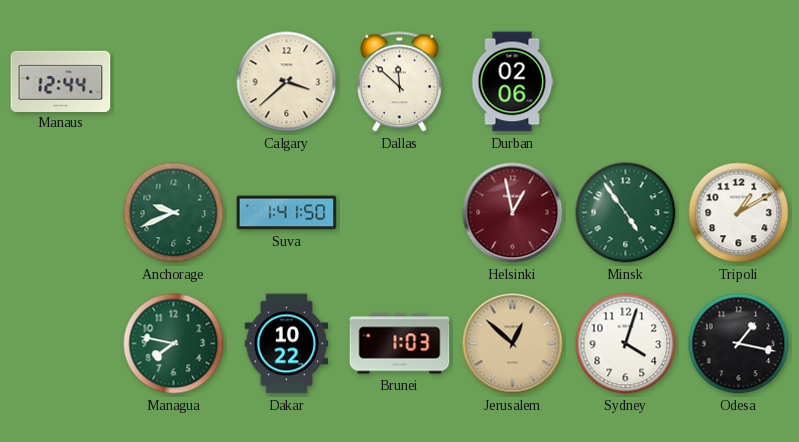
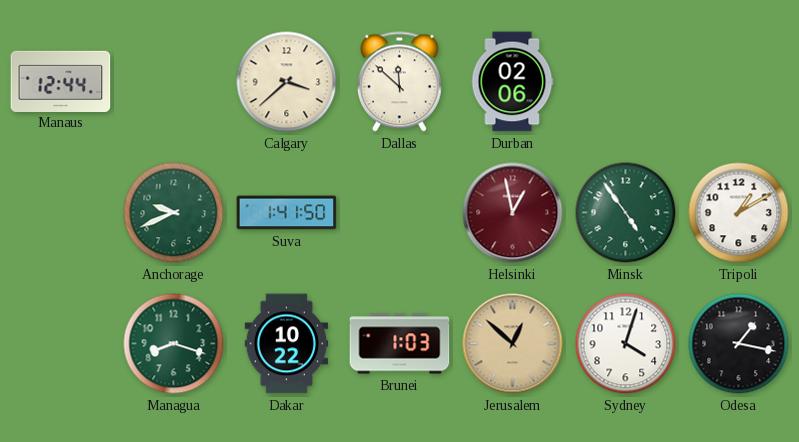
Managua: 7:47 -> 8:18
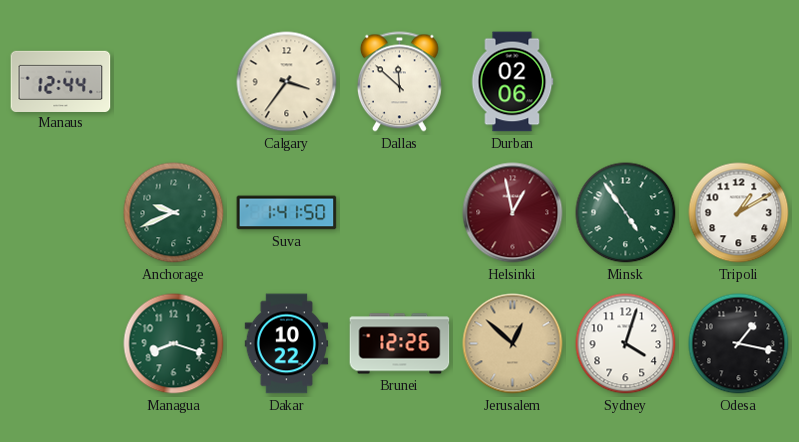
Calgary: 3:38 -> 3:36
Brunei: 1:03 -> 12:26
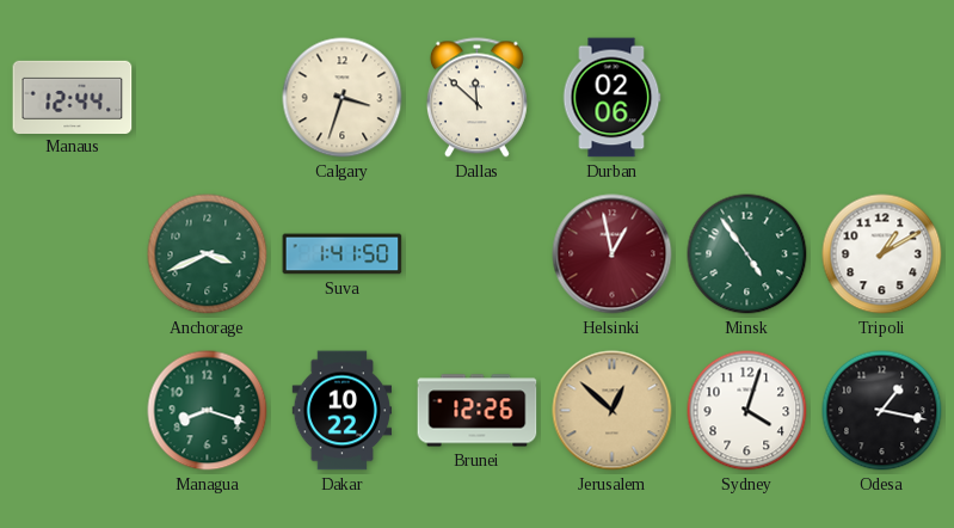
Calgary: 3:36 -> 3:33
Anchorage: 9:41 -> 3:41
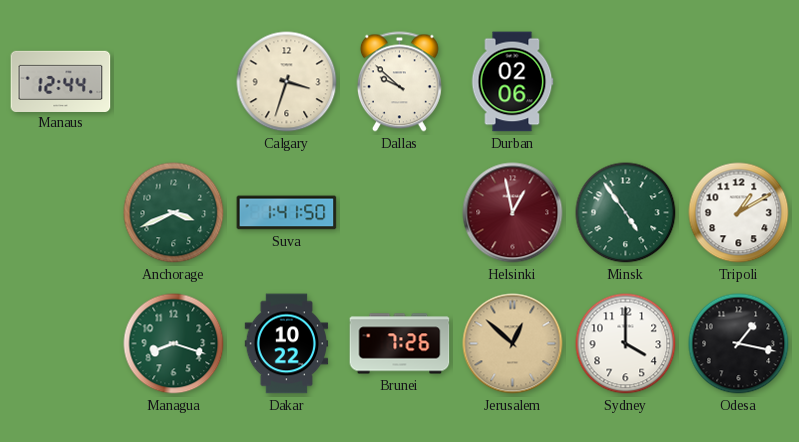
Dallas: 11:52 -> 9:52
Brunei: 12:26 -> 7:26
Sydney: 4:03 -> 4:00
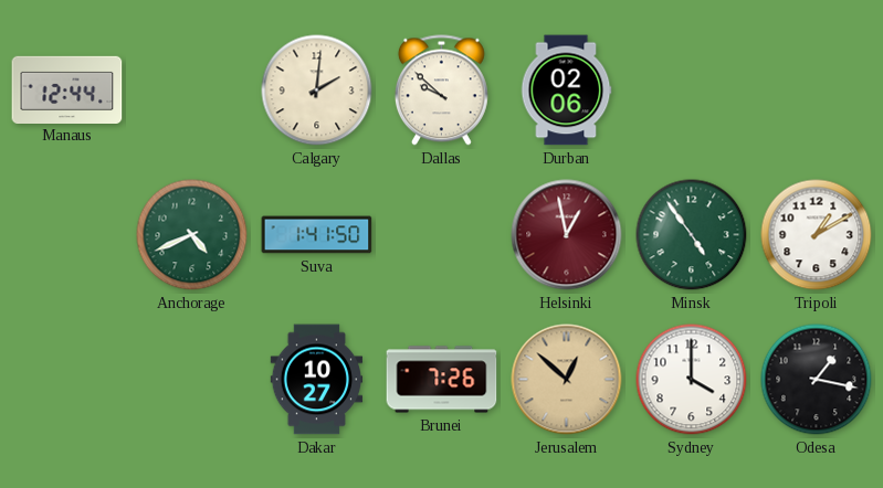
Calgary: 3:33 -> 2:01
Anchorage: 3:41 -> 4:41
Managua: 8:18 -> none
Dakar: 10:22 -> 10:27
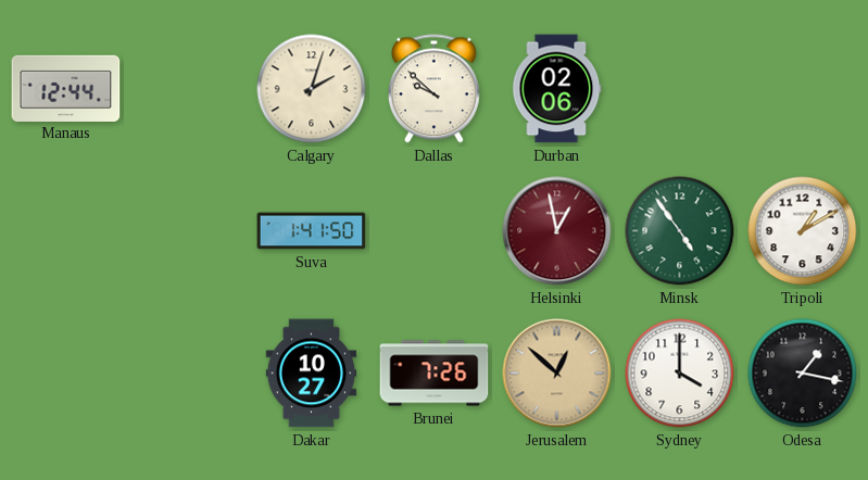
Calgary: 2:01 -> 2:03
Anchorage: 4:41 -> none
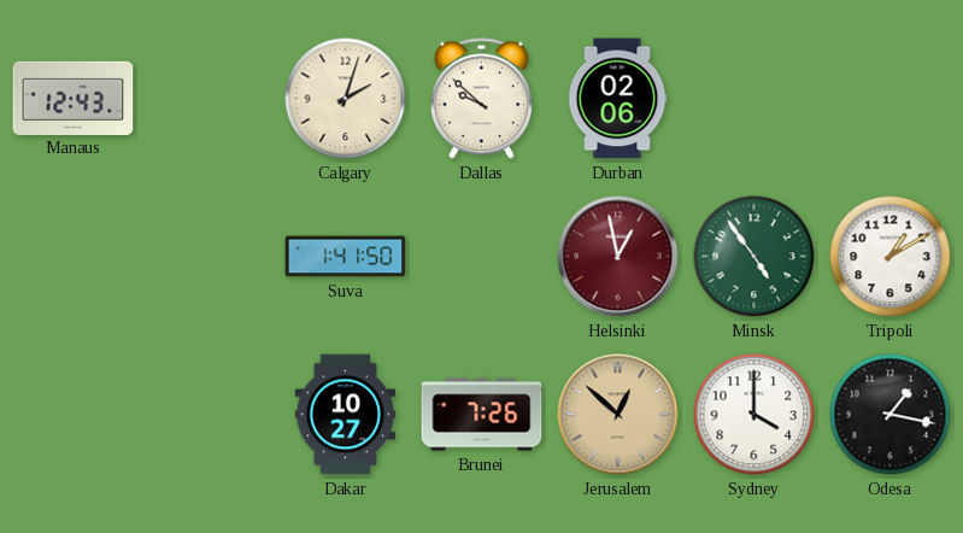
Manaus: 12:44 -> 12:43
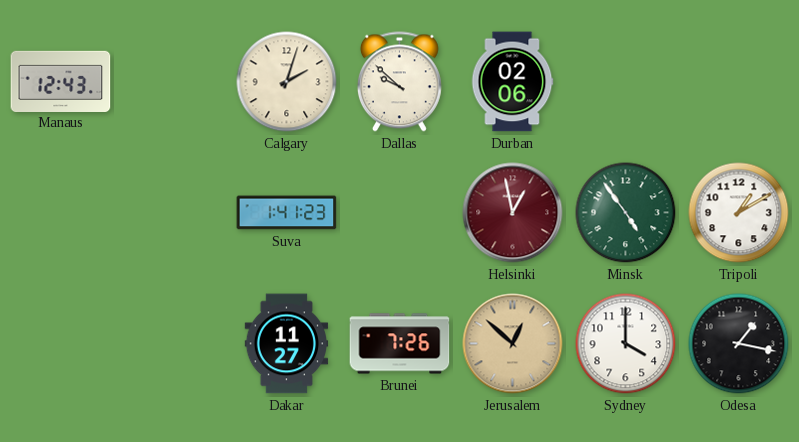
Suva: 1:41:50 -> 1:41:23
Dakar: 10:27 -> 11:27
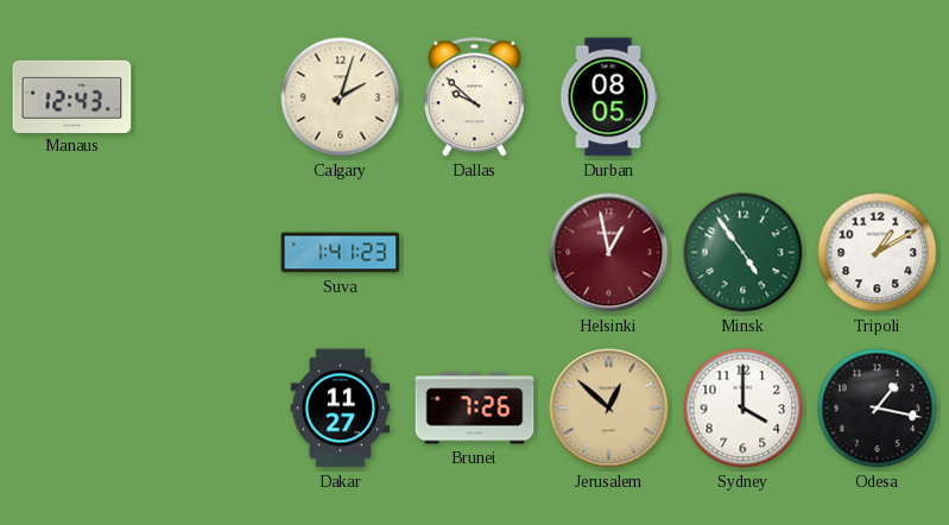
Durban: 02:06 -> 08:05
